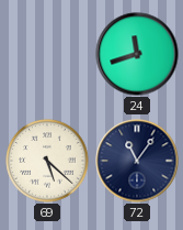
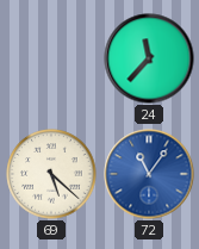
24: 11:42 -> 11:37
72 dial: navy -> blue
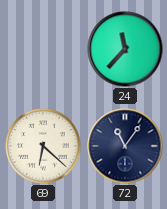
69: 5:22 -> 6:22
72 dial: blue -> navy
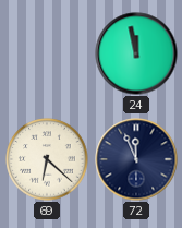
24: 11:37 -> 11:58
72: 11:06 -> 11:56
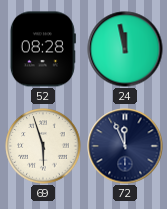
52: none -> 08:28
69: 6:22 -> 5:57
